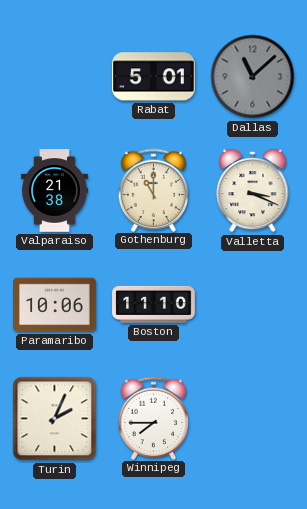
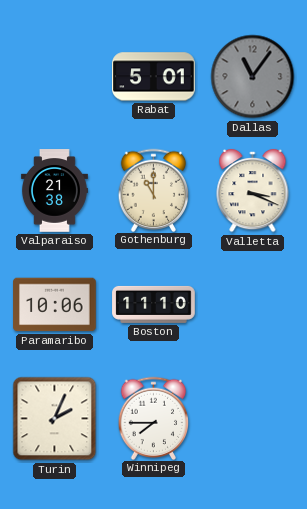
Dallas: 11:08 -> 11:06
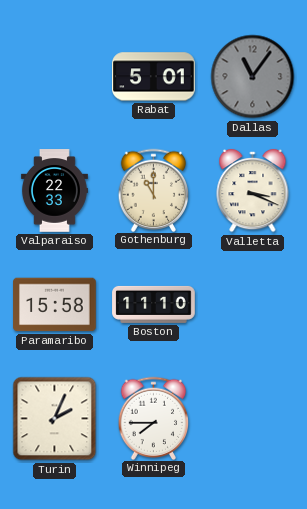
Valparaiso: 21:38 -> 22:33
Paramaribo: 10:06 -> 15:58
